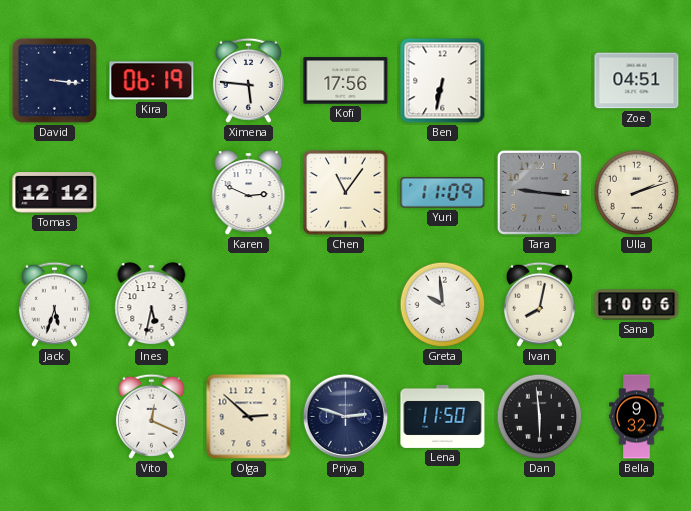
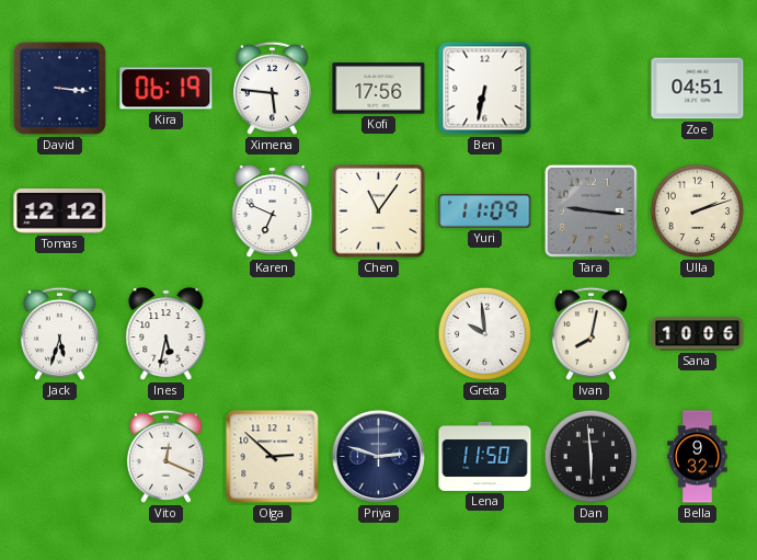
Karen: 2:49 -> 6:49
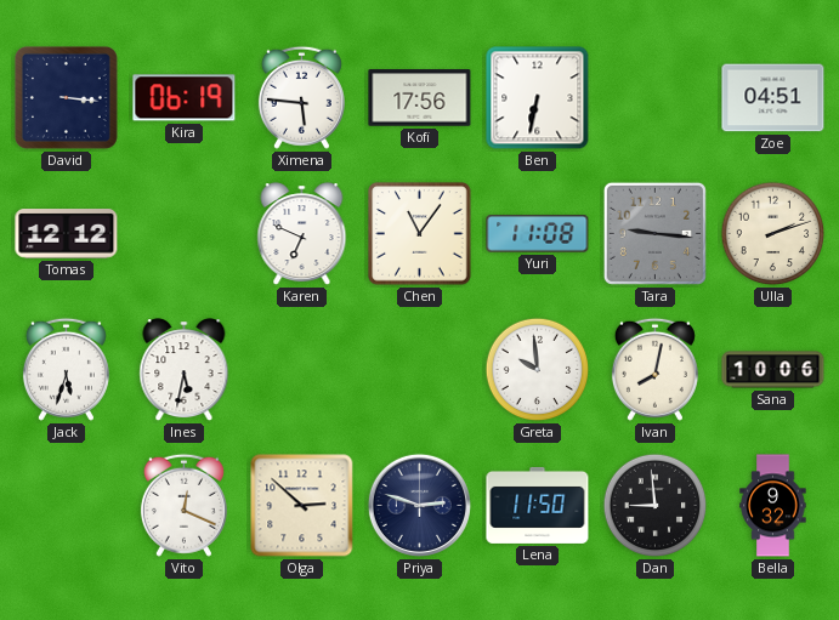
Yuri: 11:09 -> 11:08
Dan: 5:59 -> 8:59
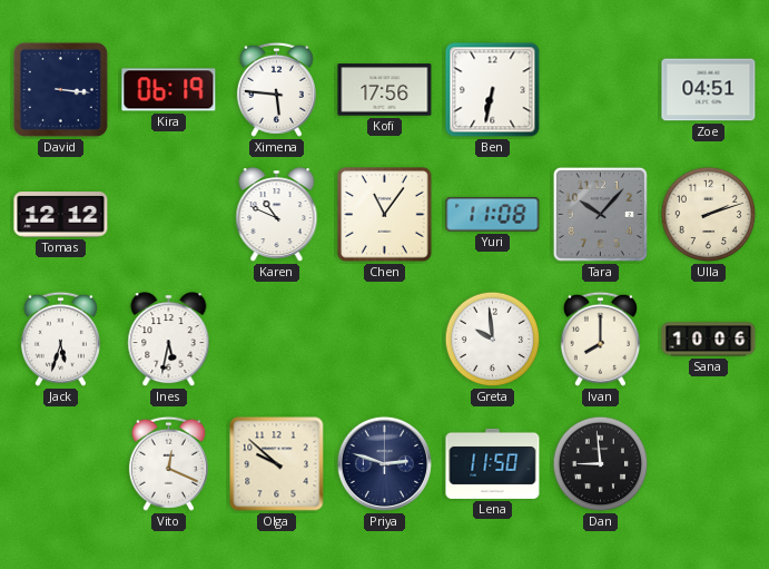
Karen: 6:49 -> 10:49
Tara: 9:16 -> 10:07
Ivan: 8:02 -> 8:00
Olga: 2:52 -> 9:52
Bella: 9:32 -> none
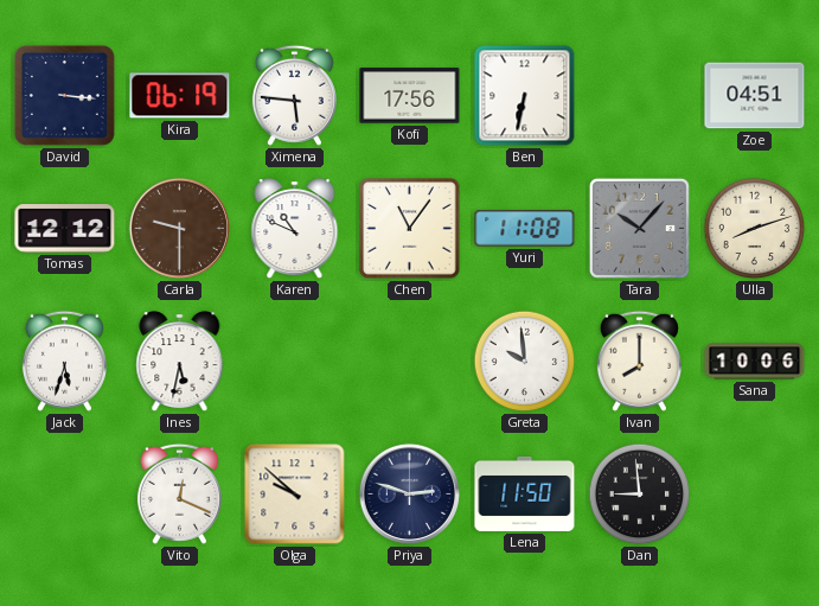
Carla: none -> 9:30
Ulla: 2:12 -> 8:12
